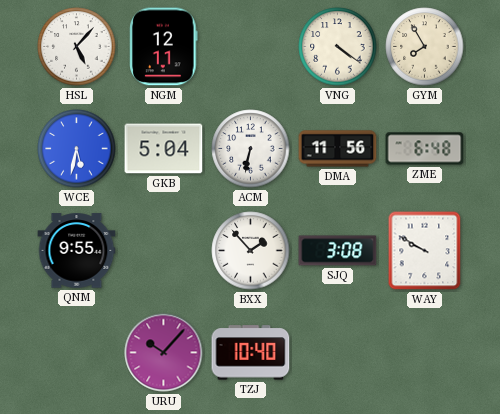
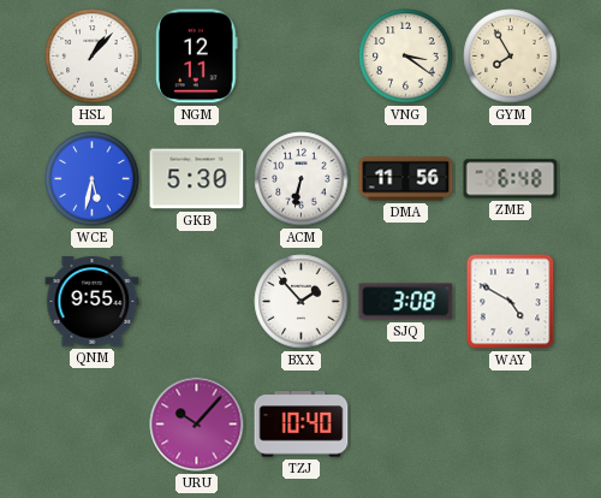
HSL: 5:07 -> 1:07
VNG: 4:21 -> 3:21
GKB: 5:04 -> 5:30
WAY: 9:50 -> 4:50
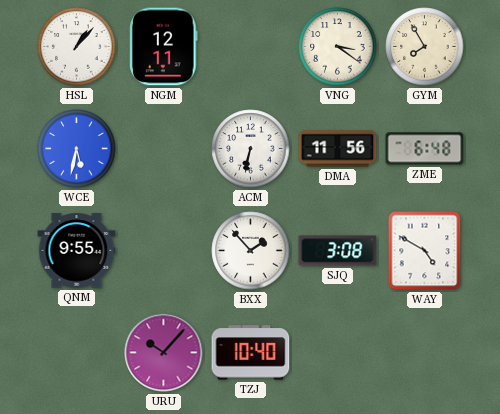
GKB: 5:30 -> none
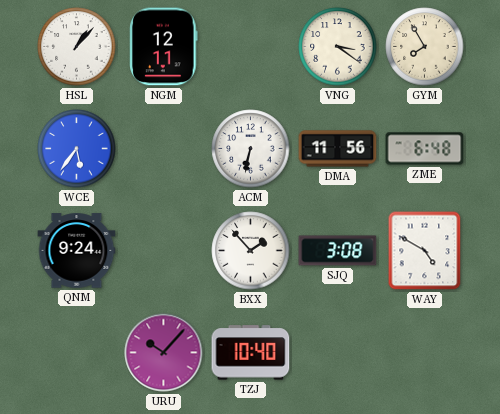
WCE: 5:32 -> 5:36
QNM: 9:55 -> 9:24
